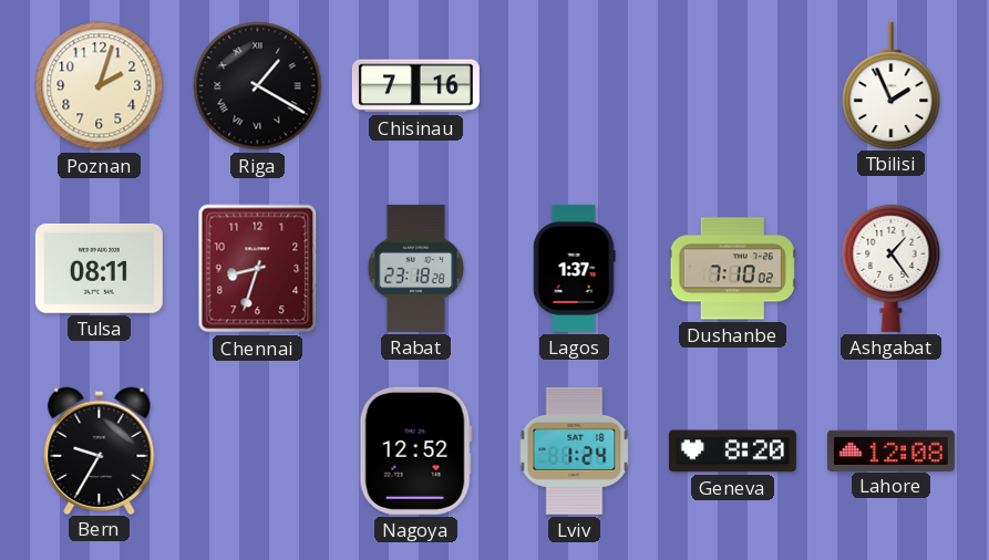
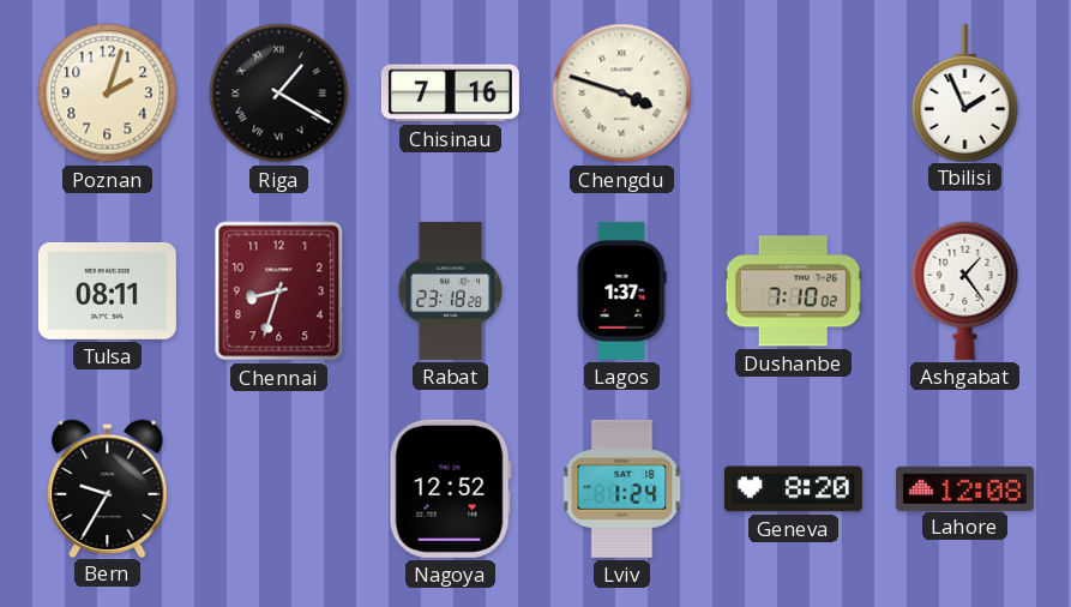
Chengdu: none -> 3:48
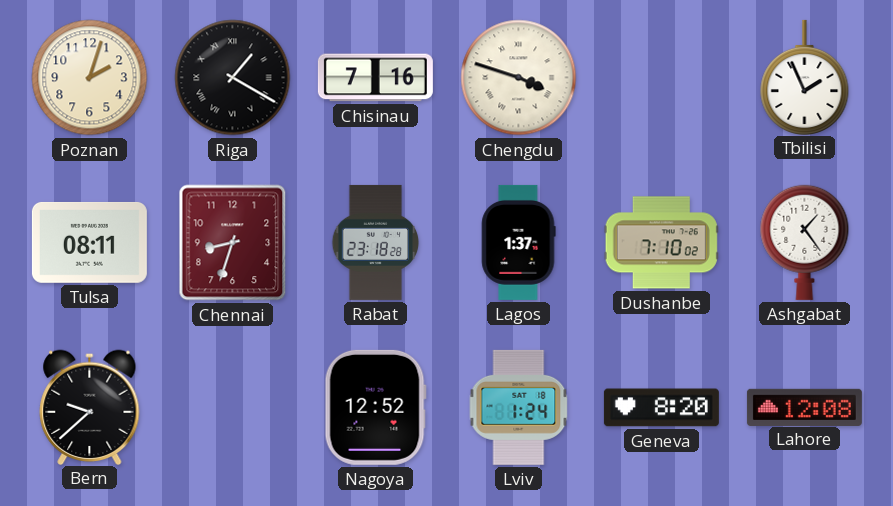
Bern: 9:35 -> 9:38
